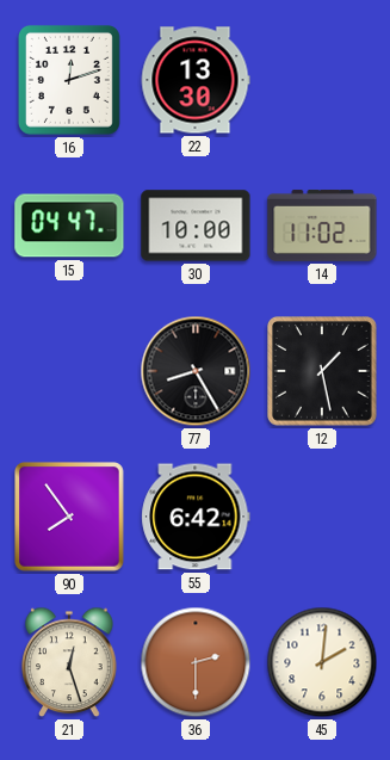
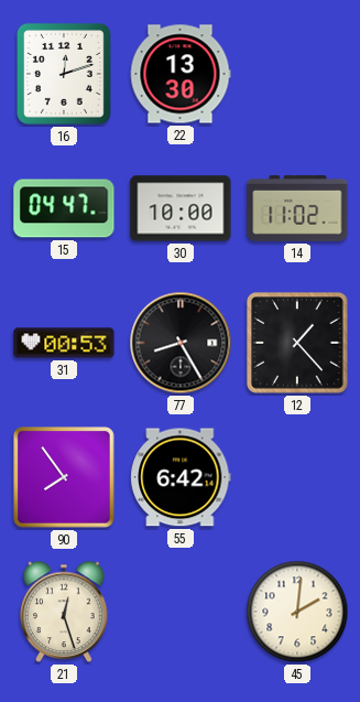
31: none -> 00:53
12: 1:28 -> 1:23
36: 2:30 -> none
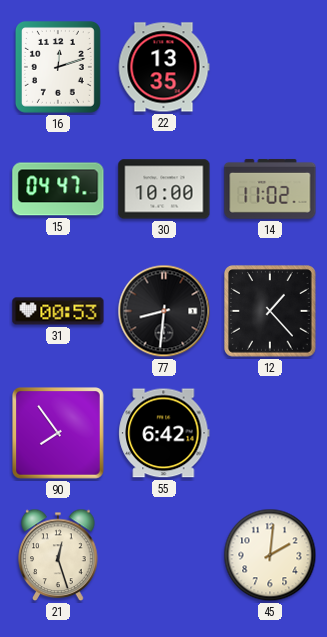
22: 13:30 -> 13:35
77: 8:25 -> 8:31
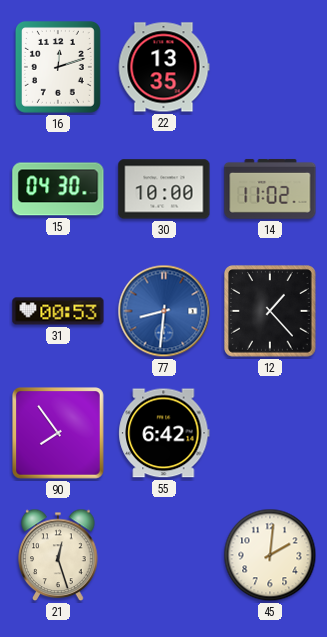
15: 04:47 -> 04:30
77 dial: black -> blue
